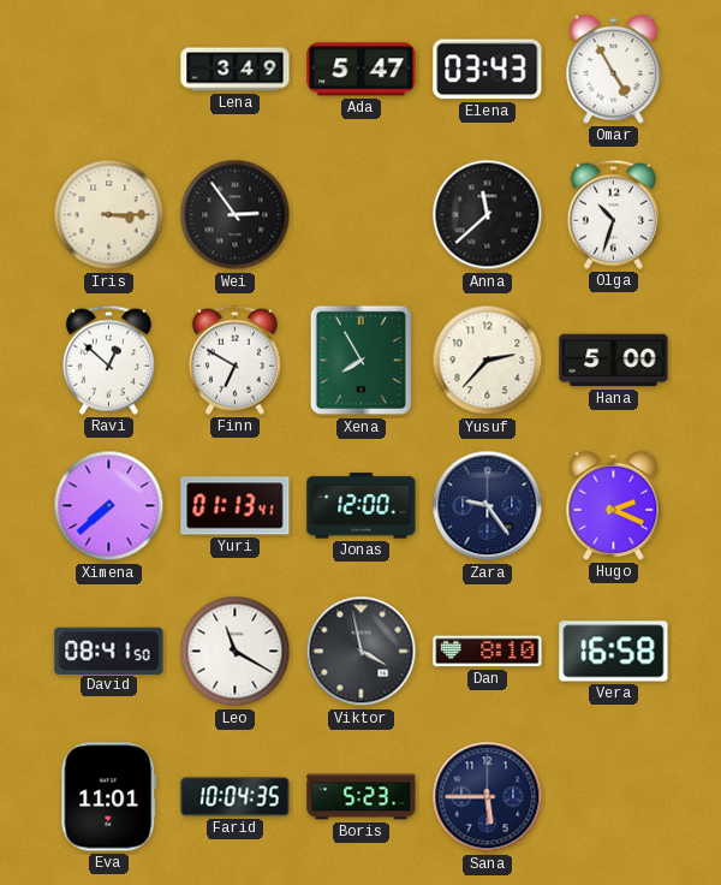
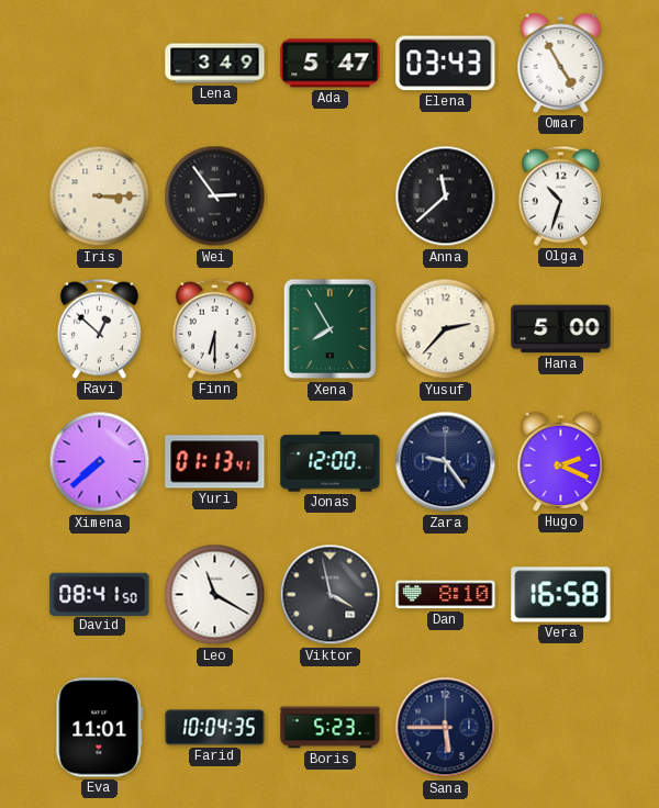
Finn: 6:50 -> 6:30
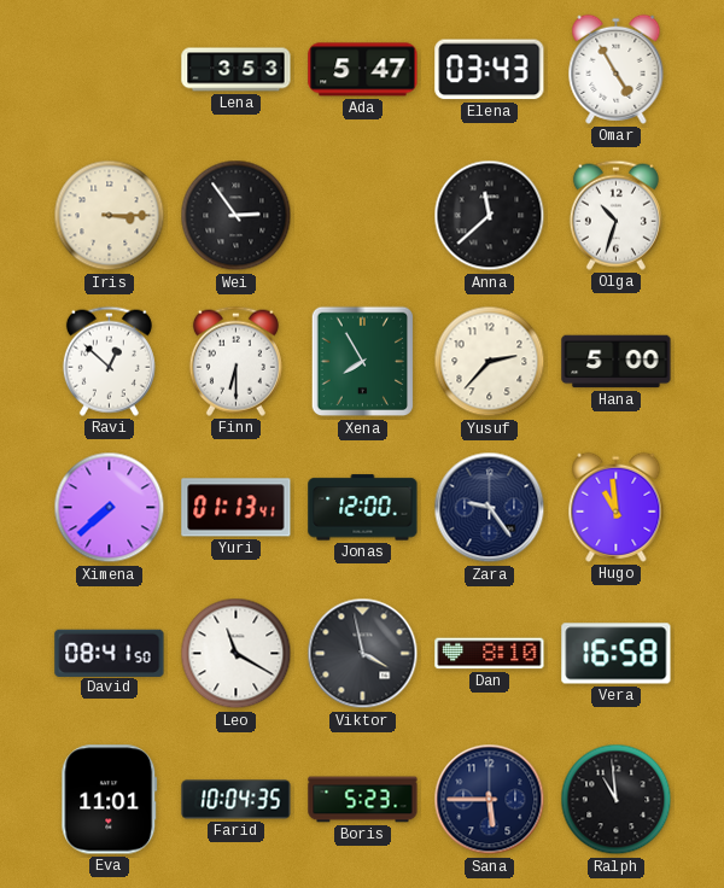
Lena: 3:49 -> 3:53
Hugo: 2:19 -> 10:59
Ralph: none -> 10:59
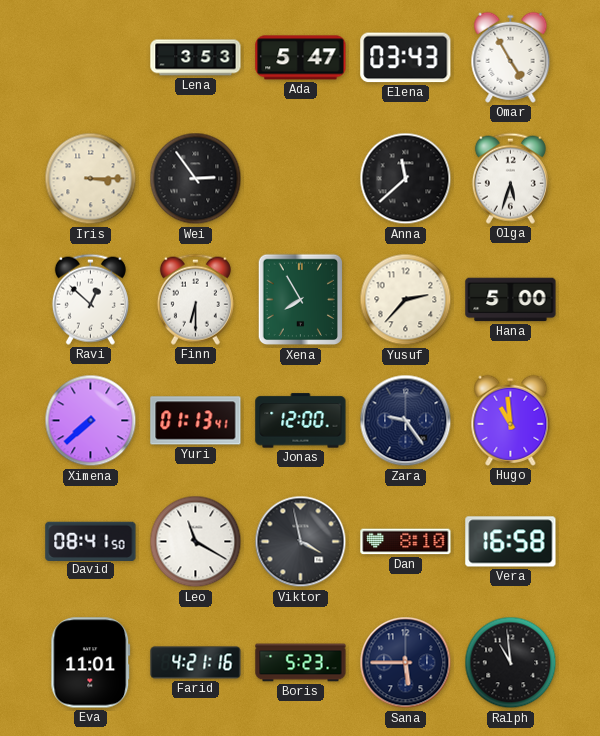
Olga: 10:33 -> 5:33
Farid: 10:04 -> 4:21
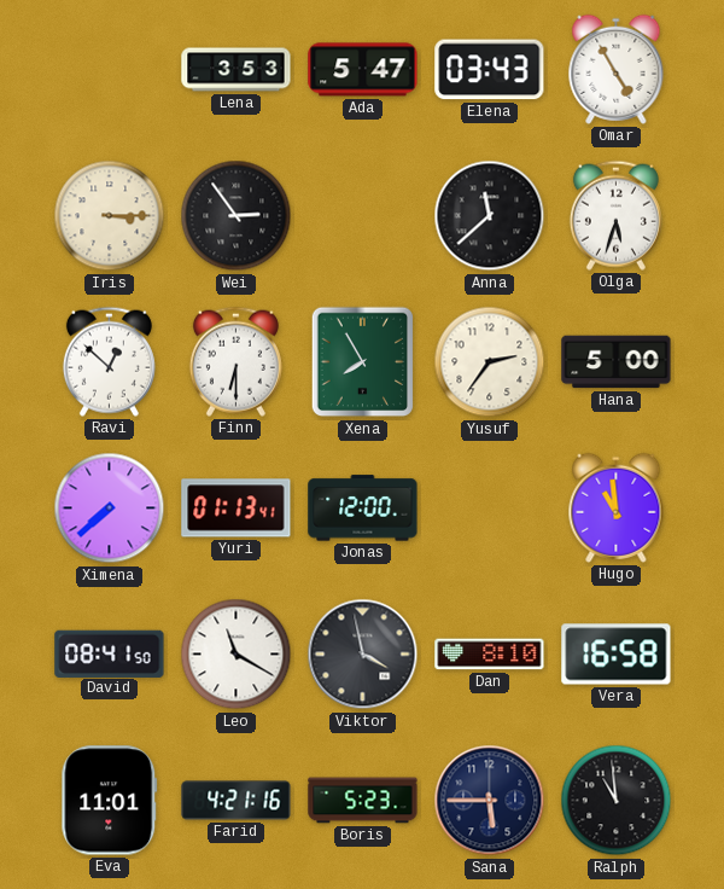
Yusuf: 2:37 -> 2:36
Zara: 9:24 -> none
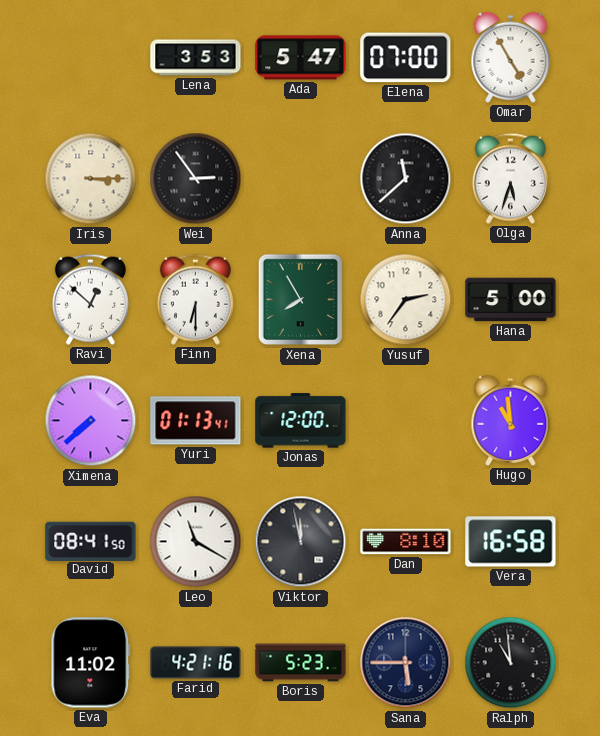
Elena: 03:43 -> 07:00
Viktor: 3:58 -> 11:58
Eva: 11:01 -> 11:02
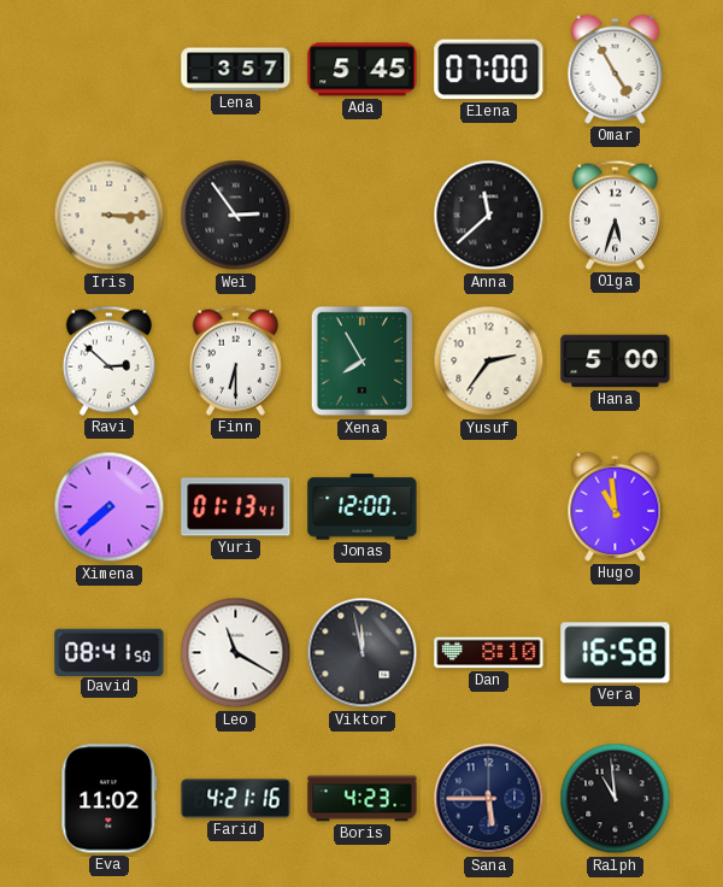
Lena: 3:53 -> 3:57
Ada: 5:47 -> 5:45
Ravi: 12:52 -> 2:52
Boris: 5:23 -> 4:23
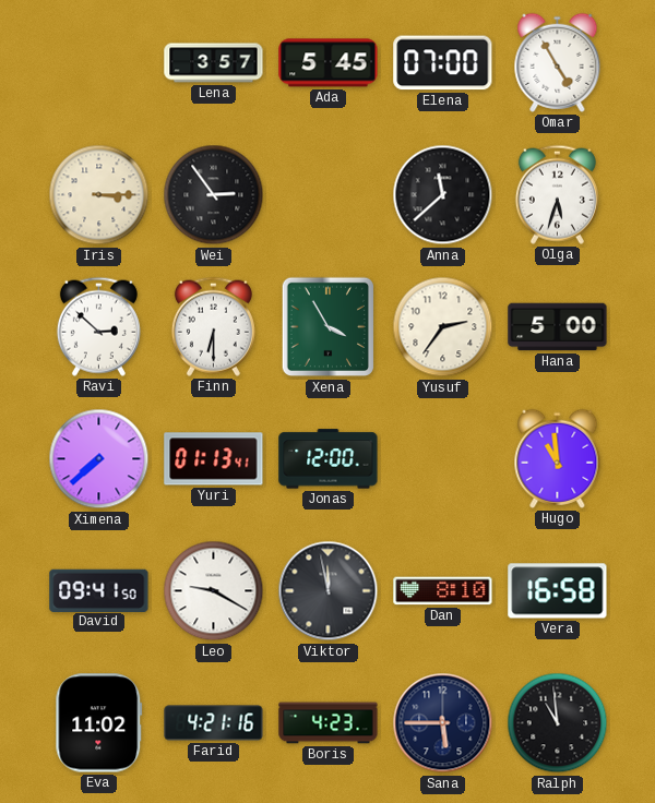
Xena: 7:55 -> 3:55
David: 08:41 -> 09:41
Leo: 11:20 -> 9:20
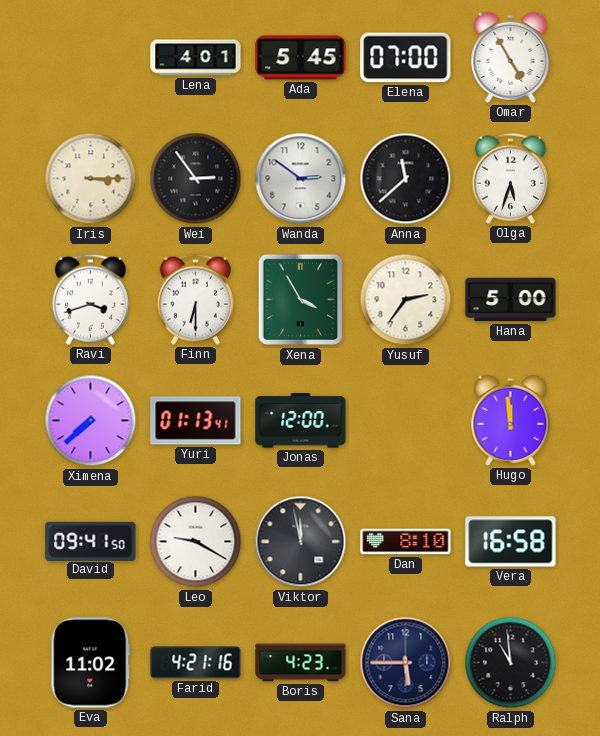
Lena: 3:57 -> 4:01
Wanda: none -> 2:51
Ravi: 2:52 -> 3:42
Hugo: 10:59 -> 11:59
